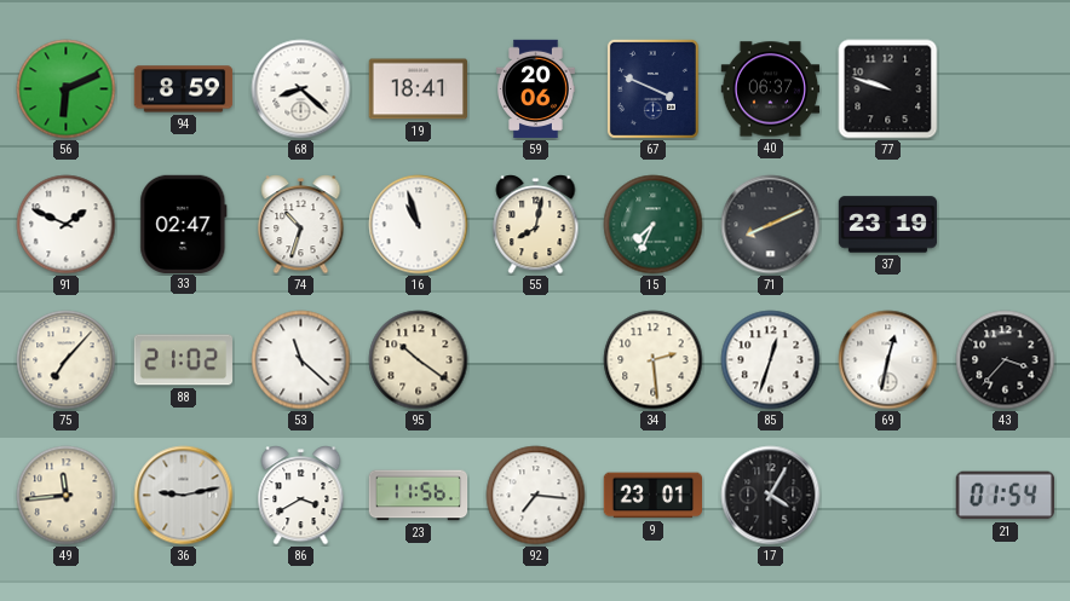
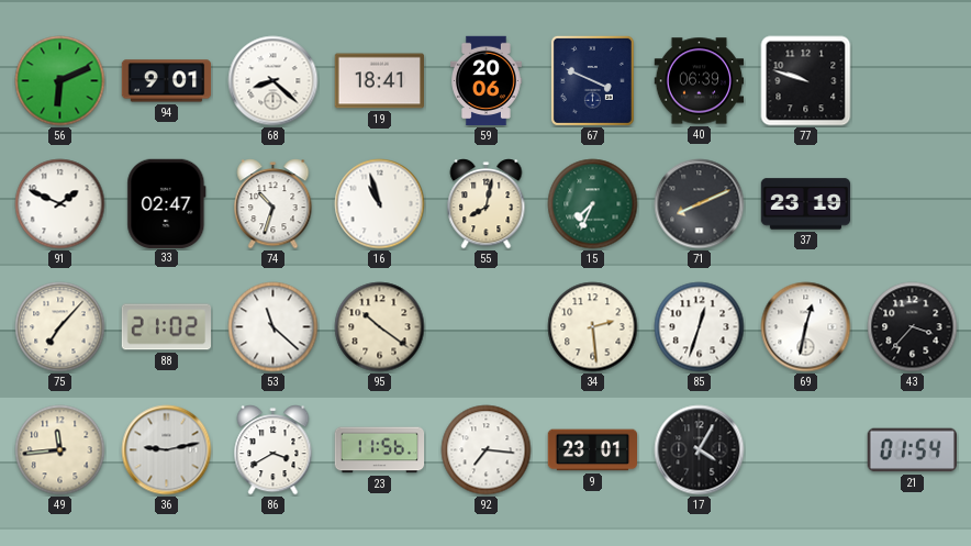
94: 8:59 -> 9:01
40: 06:37 -> 06:39
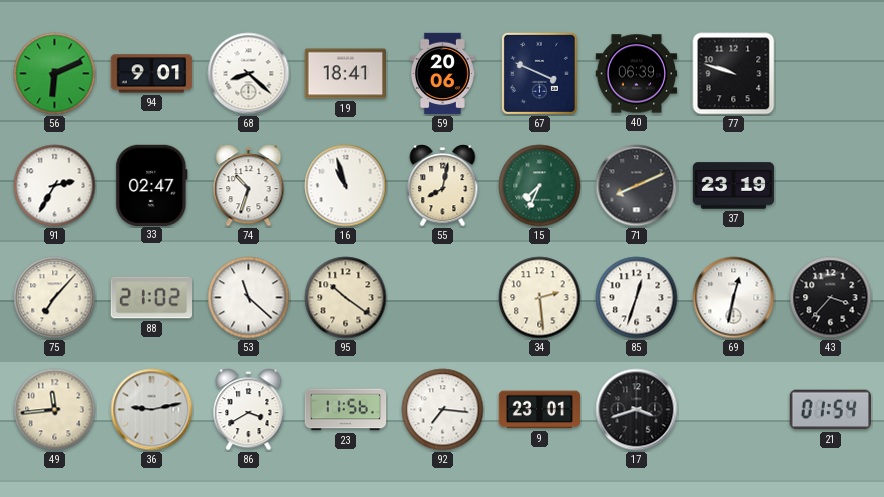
91: 1:49 -> 2:35
17: 4:05 -> 3:42
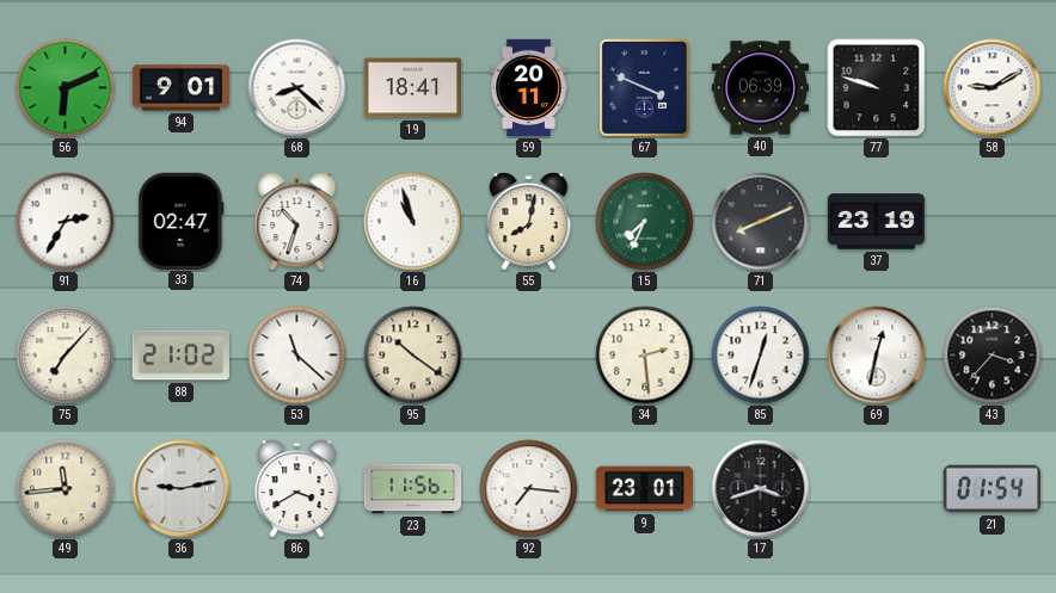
59: 20:06 -> 20:11
58: none -> 9:10
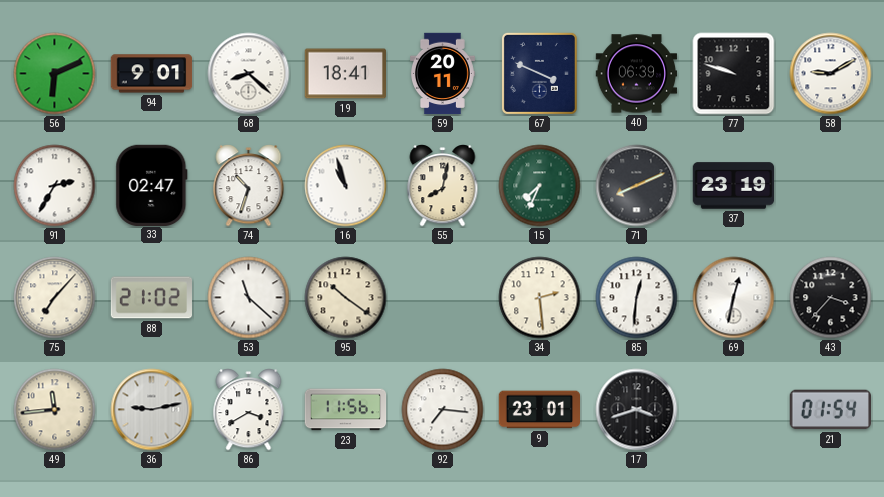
85: 12:33 -> 12:31
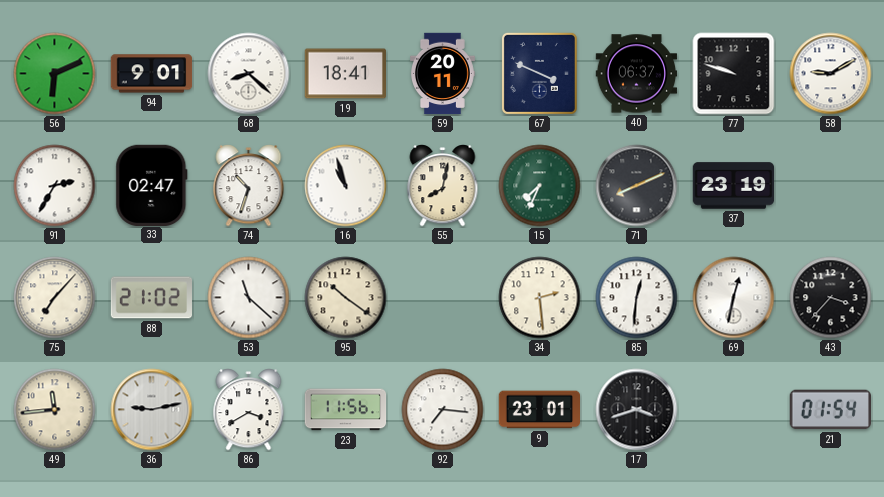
40: 06:39 -> 06:37
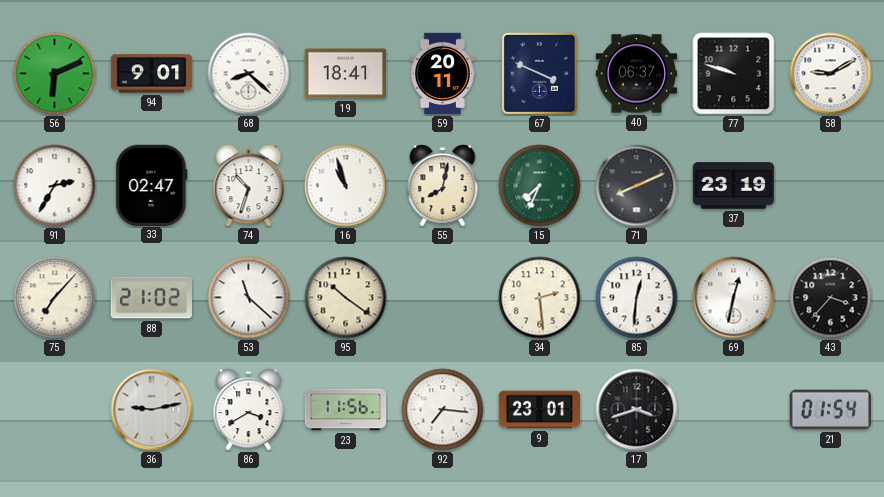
49: 11:44 -> none
